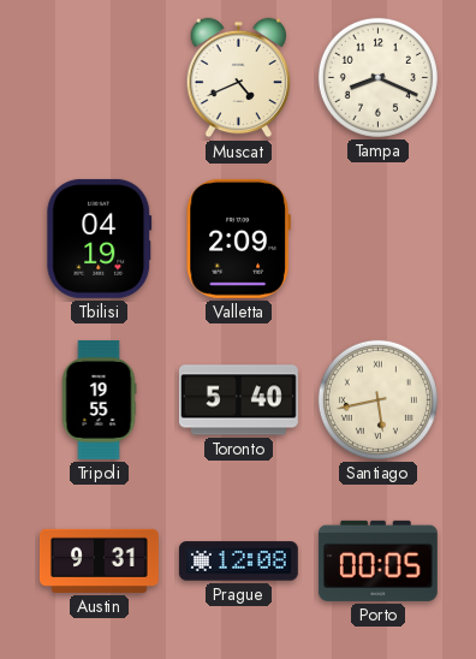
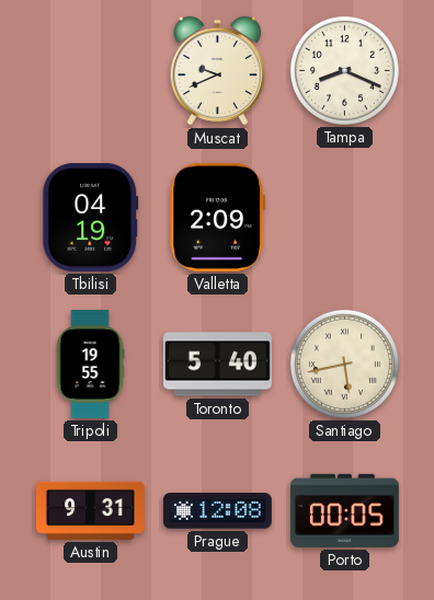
Muscat: 4:41 -> 9:41
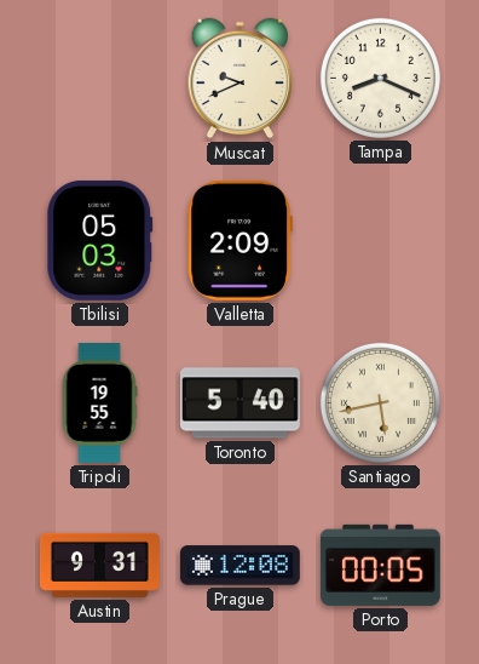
Tbilisi: 04:19 -> 05:03
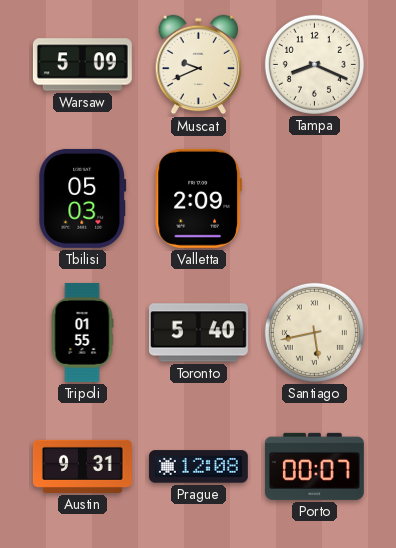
Warsaw: none -> 5:09
Tripoli: 19:55 -> 01:55
Porto: 00:05 -> 00:07
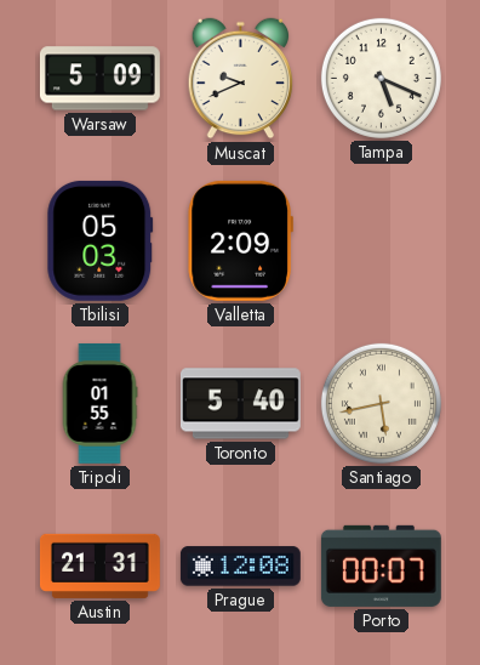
Tampa: 8:19 -> 5:19
Austin: 9:31 -> 21:31
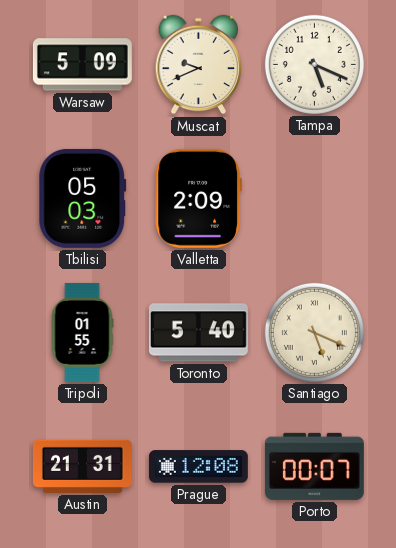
Santiago: 5:43 -> 5:19
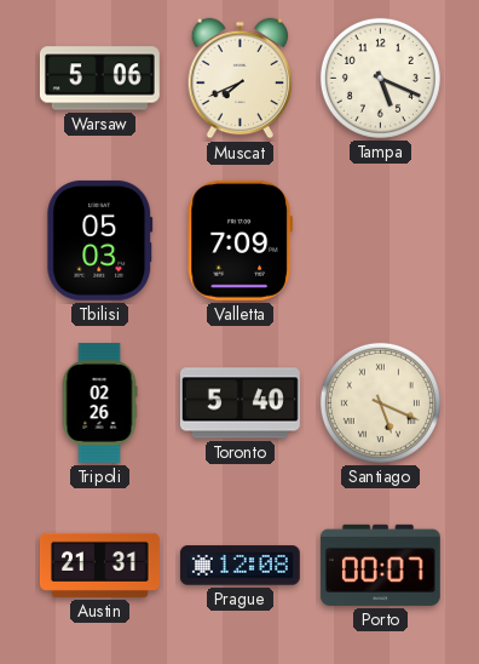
Warsaw: 5:09 -> 5:06
Muscat: 9:41 -> 7:41
Valletta: 2:09 -> 7:09
Tripoli: 01:55 -> 02:26
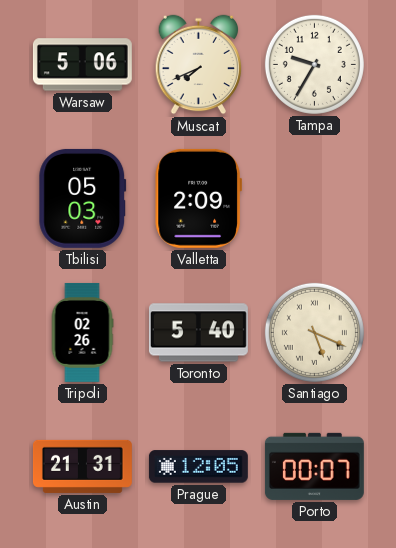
Tampa: 5:19 -> 9:35
Valletta: 7:09 -> 2:09
Prague: 12:08 -> 12:05
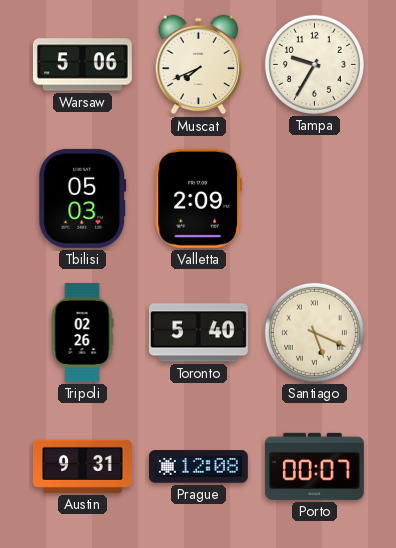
Austin: 21:31 -> 9:31
Prague: 12:05 -> 12:08
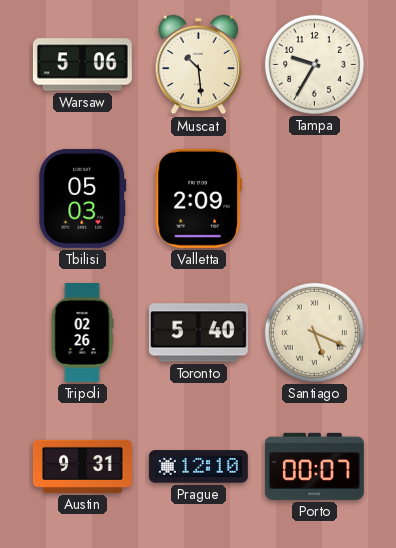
Muscat: 7:41 -> 10:29
Prague: 12:08 -> 12:10
